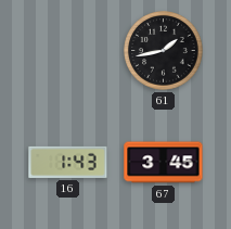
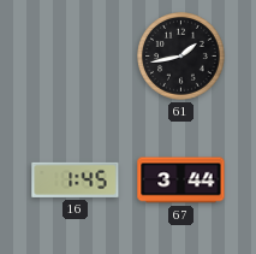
16: 1:43 -> 1:45
67: 3:45 -> 3:44
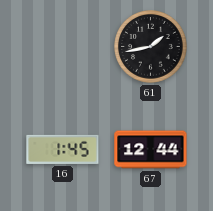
67: 3:44 -> 12:44
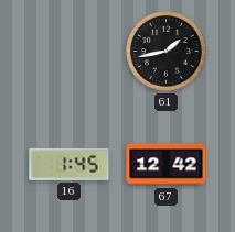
67: 12:44 -> 12:42
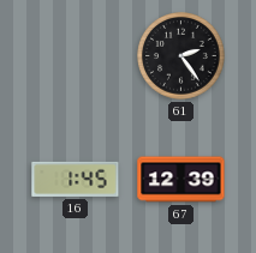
61: 1:43 -> 2:24
67: 12:42 -> 12:39
